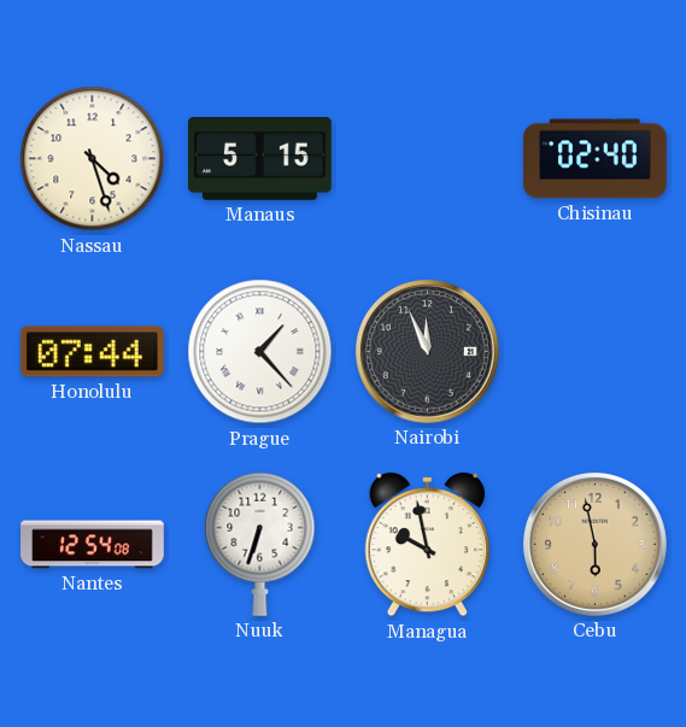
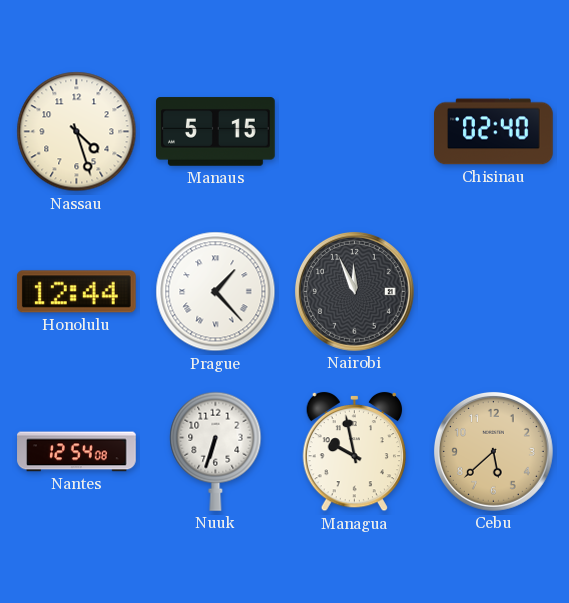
Honolulu: 07:44 -> 12:44
Cebu: 5:58 -> 5:38
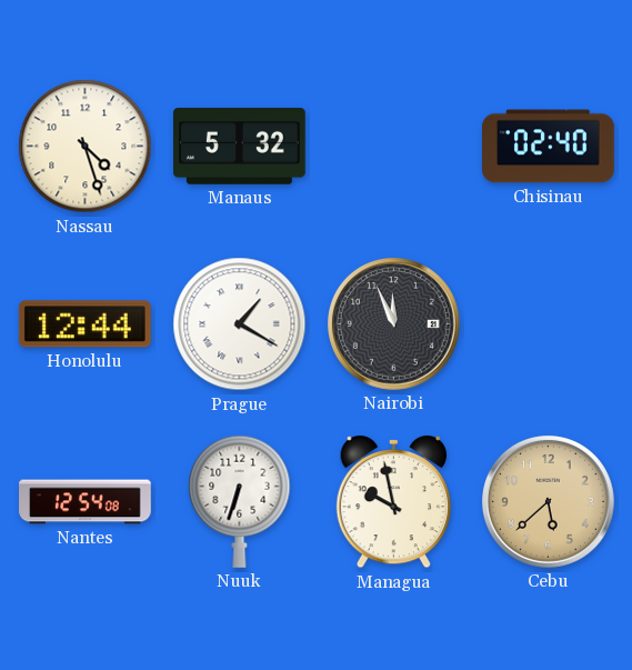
Manaus: 5:15 -> 5:32
Prague: 1:23 -> 1:20
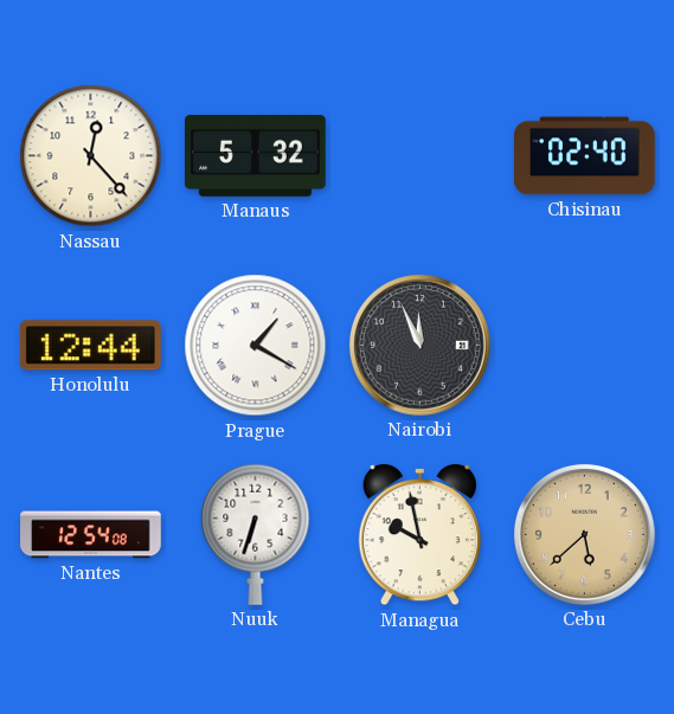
Nassau: 4:27 -> 12:23
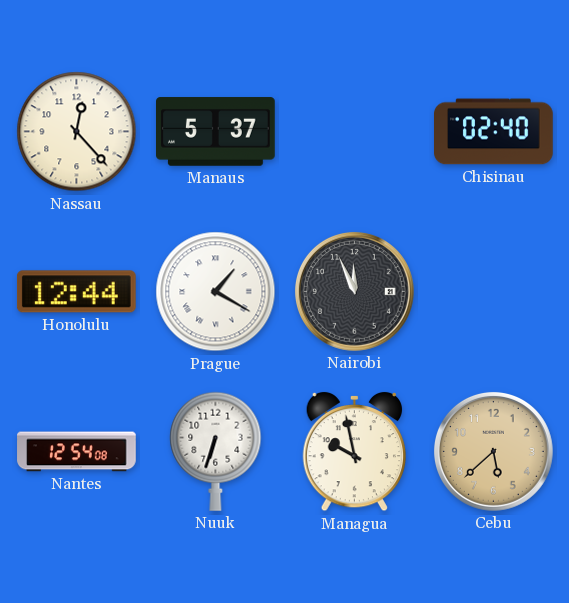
Manaus: 5:32 -> 5:37
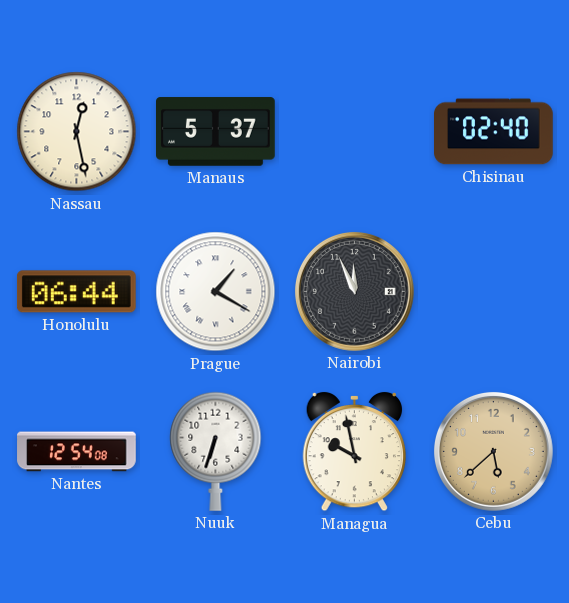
Nassau: 12:23 -> 12:28
Honolulu: 12:44 -> 06:44
